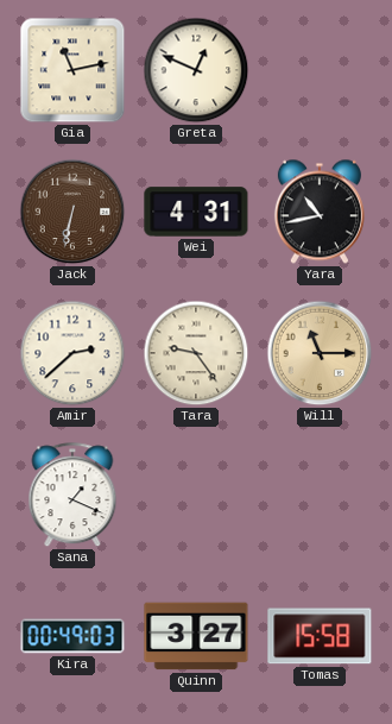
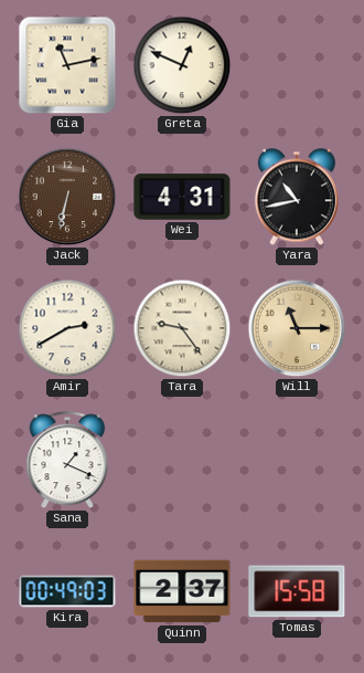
Amir: 2:38 -> 2:40
Quinn: 3:27 -> 2:37
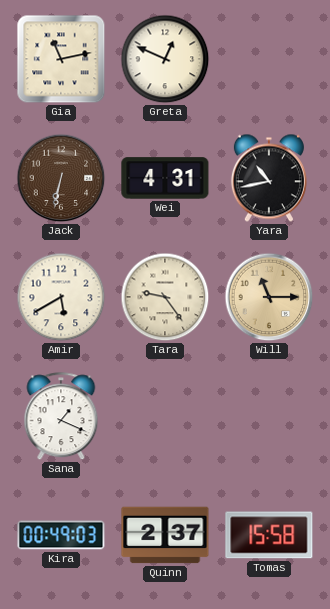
Amir: 2:40 -> 5:40
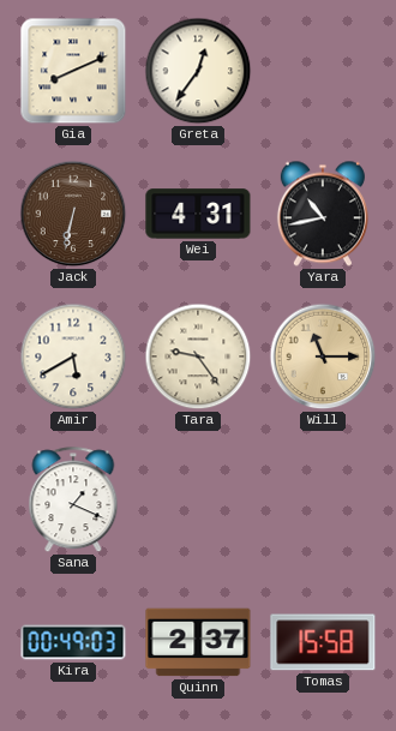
Gia: 11:13 -> 8:11
Greta: 12:49 -> 12:36
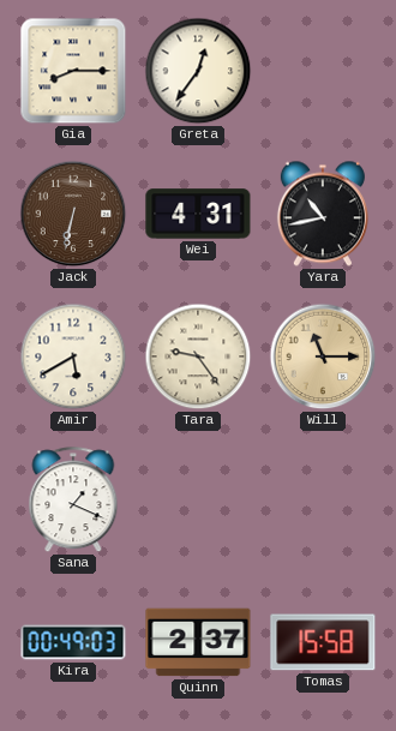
Gia: 8:11 -> 8:15
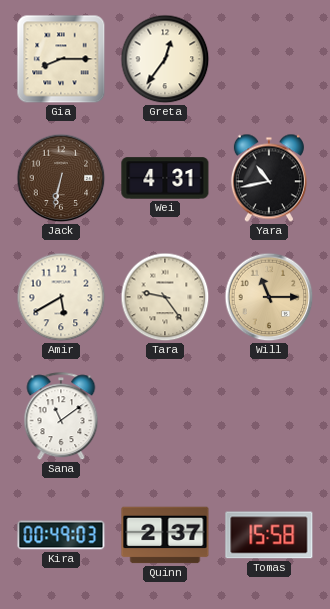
Sana: 1:19 -> 11:09
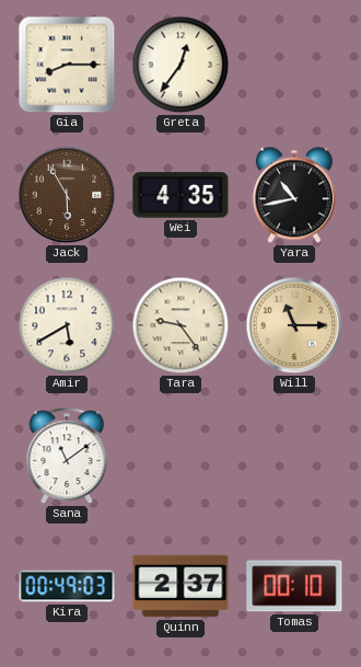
Jack: 6:32 -> 5:55
Wei: 4:31 -> 4:35
Tomas: 15:58 -> 00:10
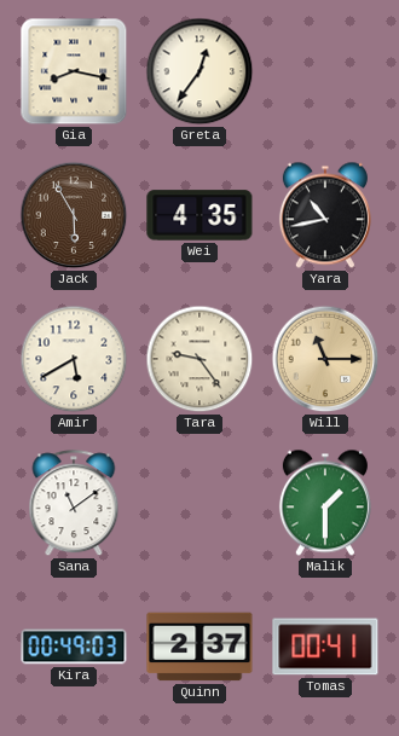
Gia: 8:15 -> 8:17
Malik: none -> 1:30
Tomas: 00:10 -> 00:41
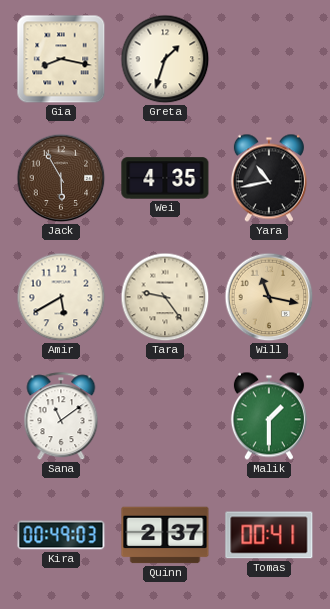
Greta: 12:36 -> 1:33
Will: 11:15 -> 11:17
